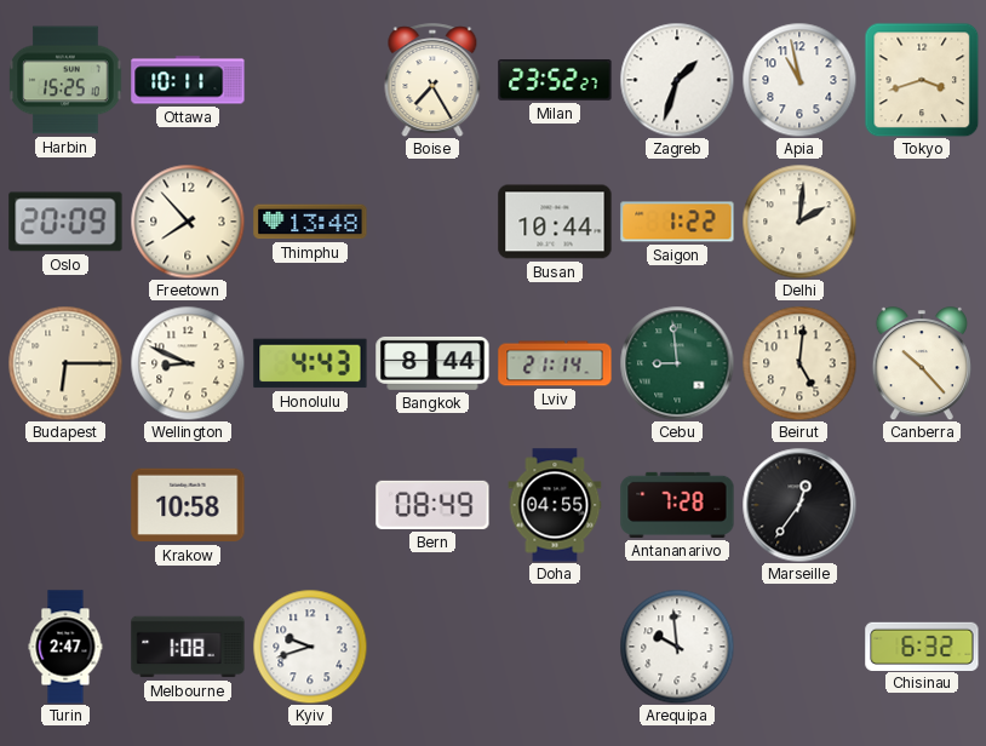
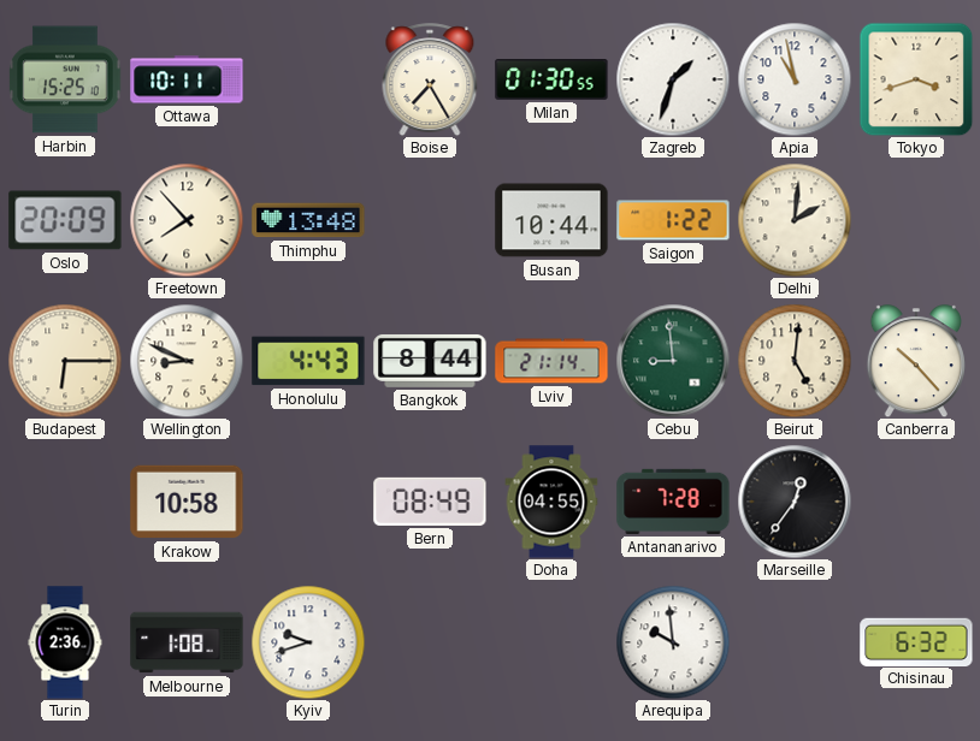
Milan: 23:52 -> 01:30
Turin: 2:47 -> 2:36
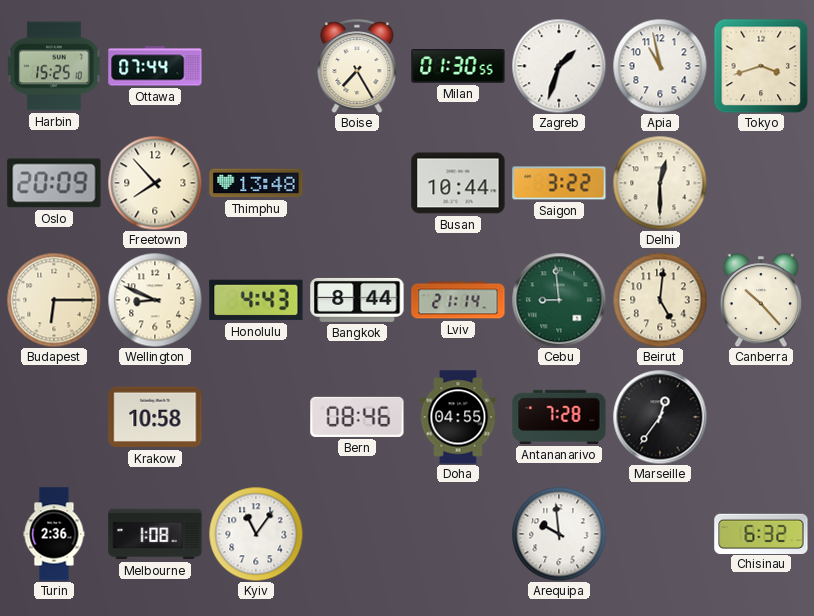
Ottawa: 10:11 -> 07:44
Saigon: 1:22 -> 3:22
Delhi: 2:01 -> 12:30
Bern: 08:49 -> 08:46
Kyiv: 9:42 -> 11:06
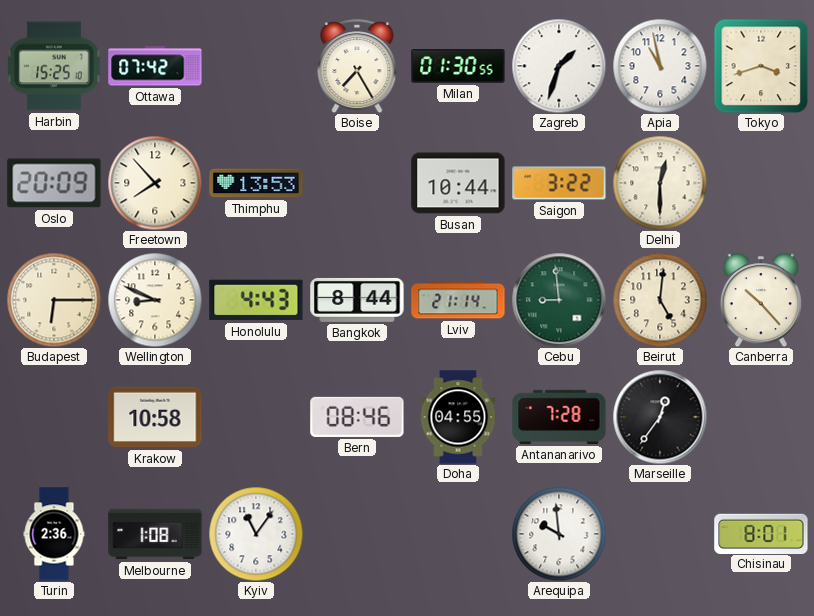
Ottawa: 07:44 -> 07:42
Thimphu: 13:48 -> 13:53
Chisinau: 6:32 -> 8:01
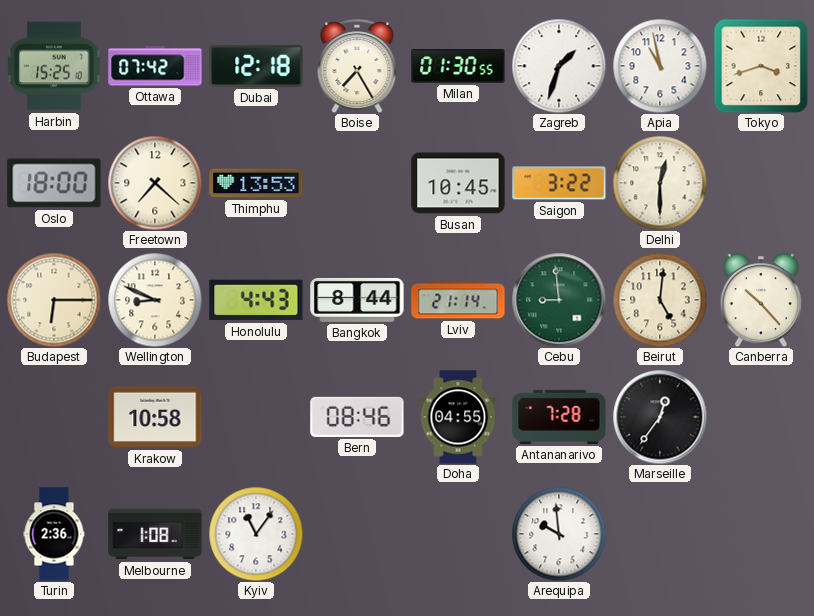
Dubai: none -> 12:18
Oslo: 20:09 -> 18:00
Freetown: 7:53 -> 7:22
Busan: 10:44 -> 10:45
Chisinau: 8:01 -> none
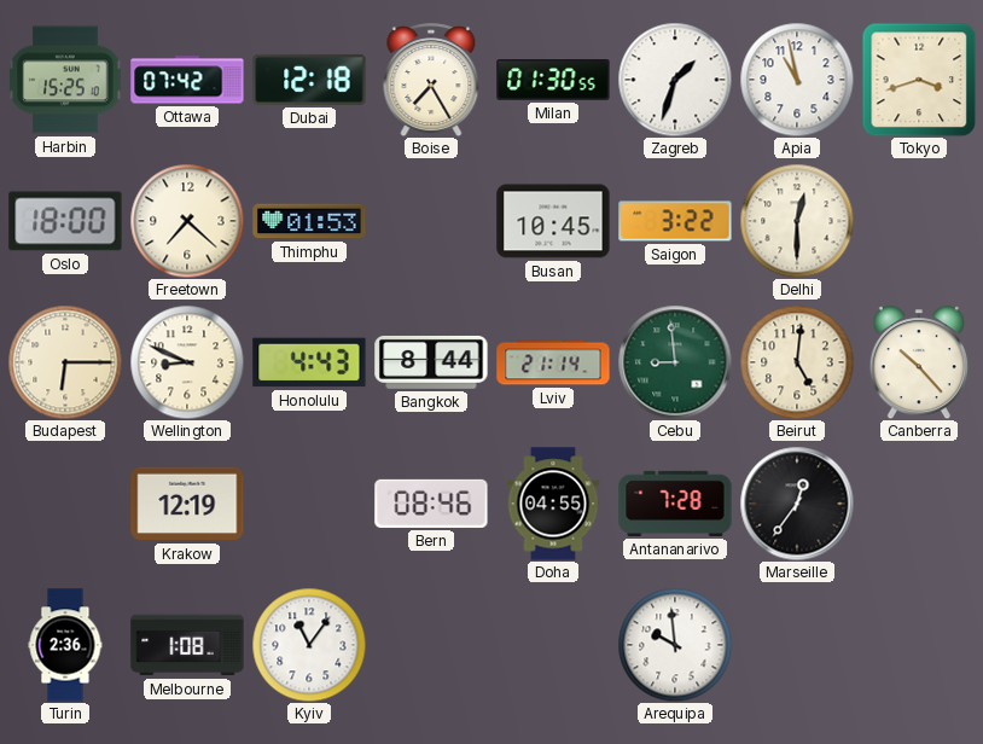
Thimphu: 13:53 -> 01:53
Krakow: 10:58 -> 12:19
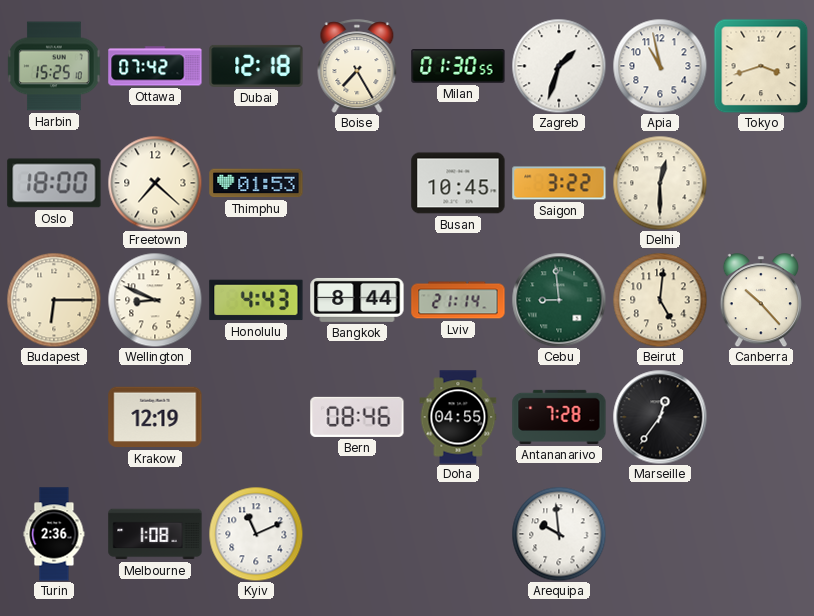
Kyiv: 11:06 -> 11:11
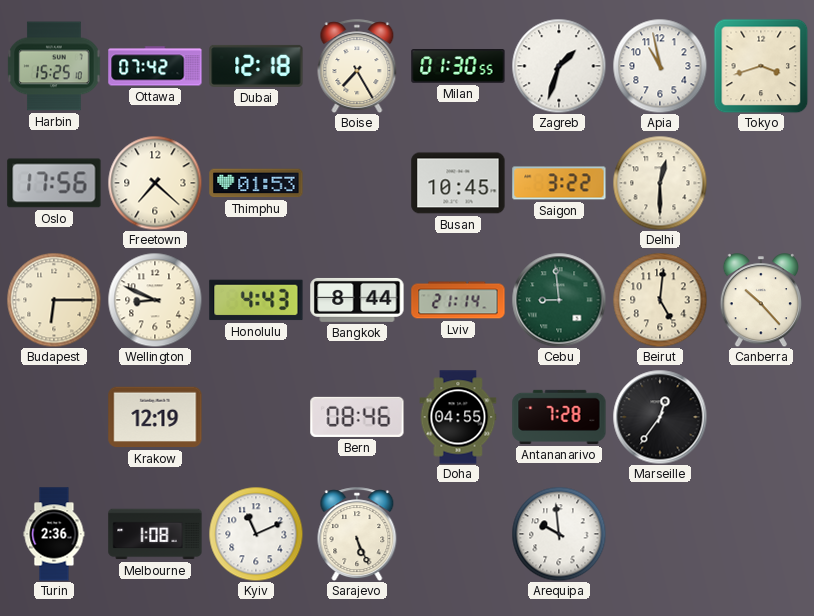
Oslo: 18:00 -> 17:56
Sarajevo: none -> 5:26
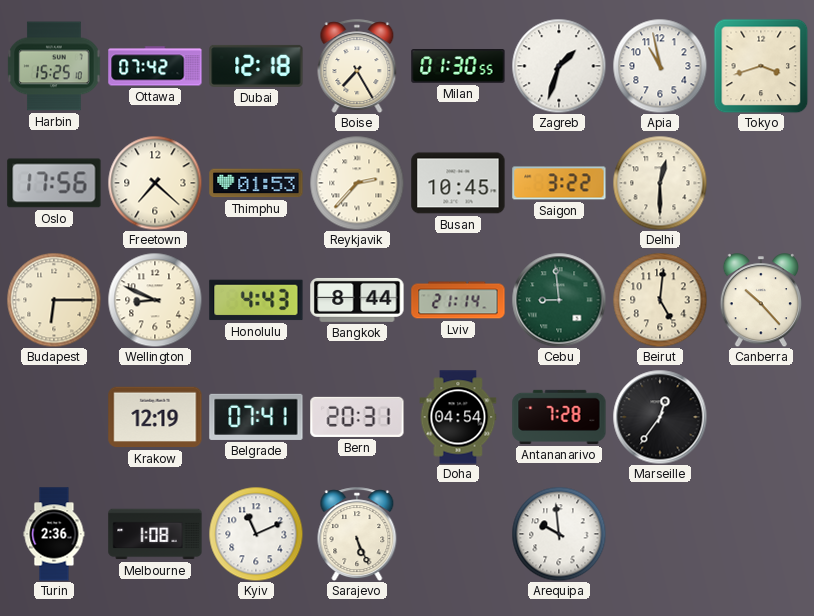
Reykjavik: none -> 2:37
Belgrade: none -> 07:41
Bern: 08:46 -> 20:31
Doha: 04:55 -> 04:54
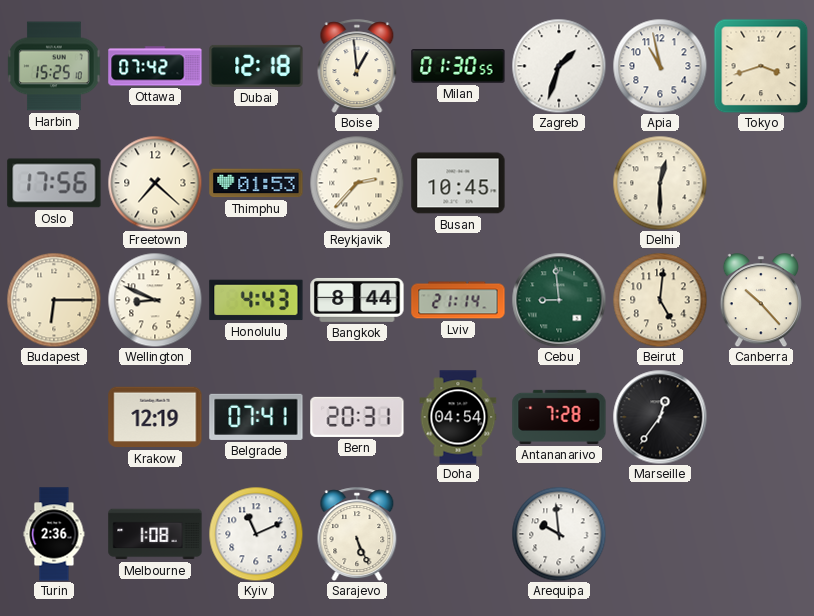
Boise: 7:25 -> 12:59
Saigon: 3:22 -> none
